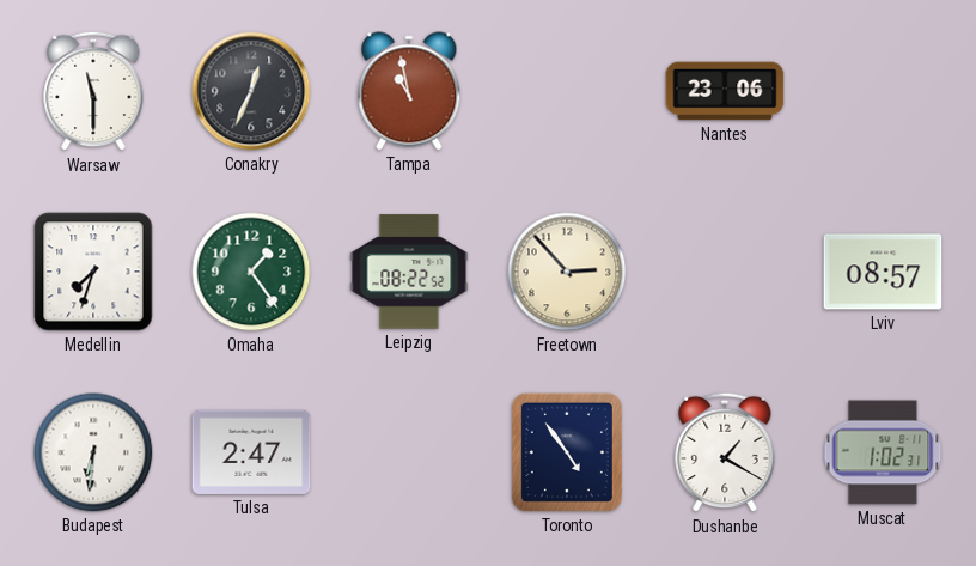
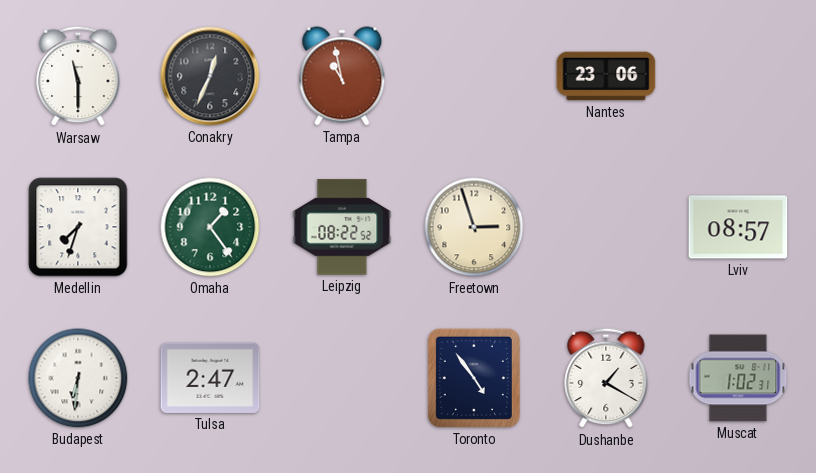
Freetown: 2:53 -> 2:57
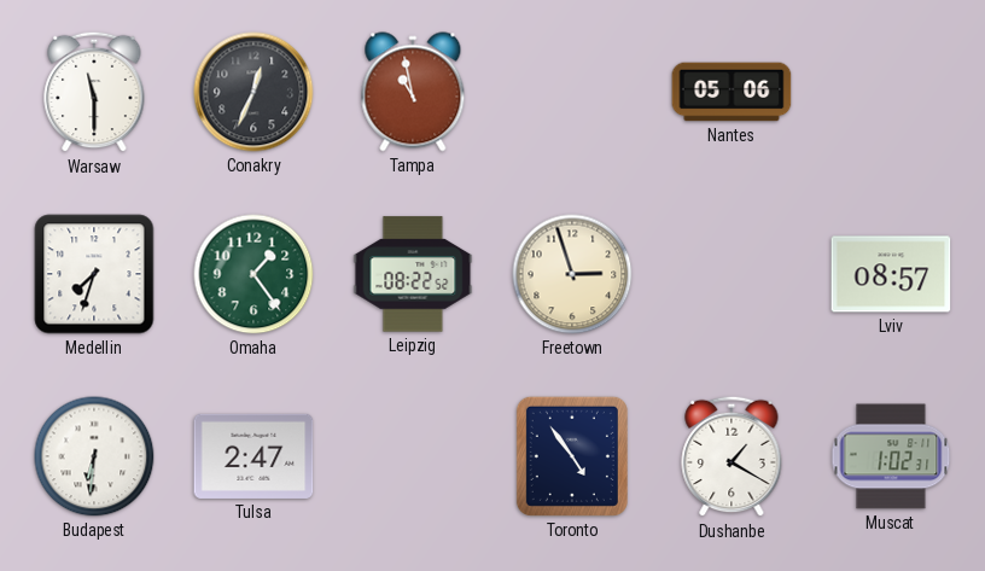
Nantes: 23:06 -> 05:06
